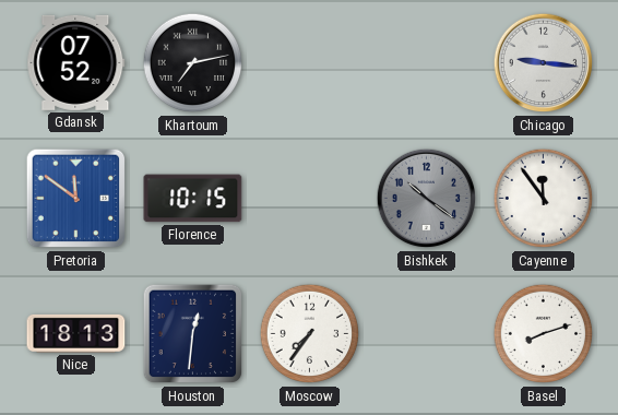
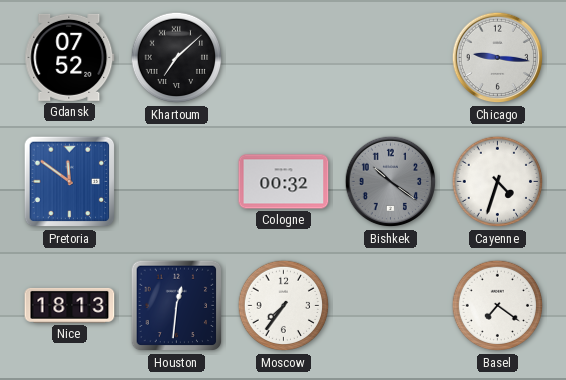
Khartoum: 7:13 -> 7:08
Florence: 10:15 -> none
Cologne: none -> 00:32
Cayenne: 11:54 -> 4:33
Basel: 8:12 -> 7:21
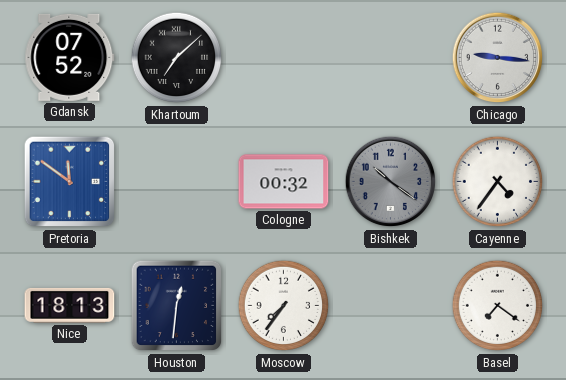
Cayenne: 4:33 -> 4:36
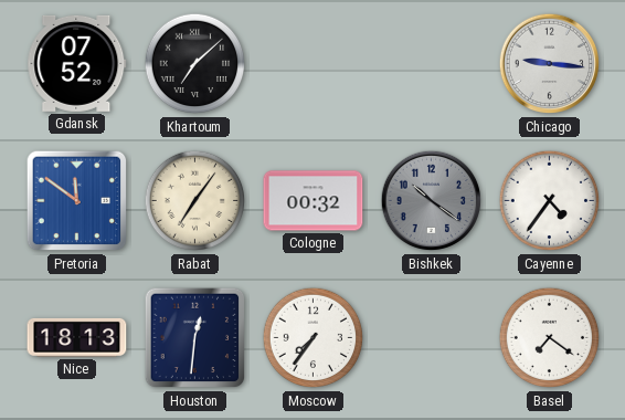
Rabat: none -> 7:06
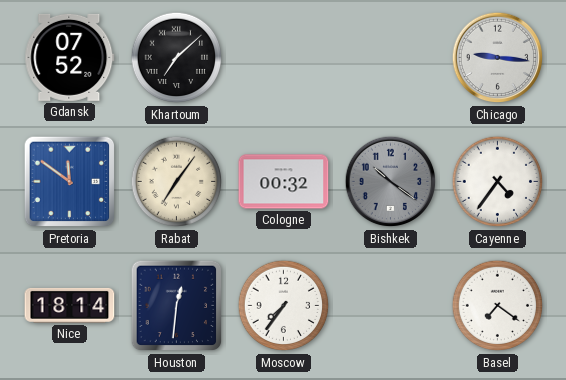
Nice: 18:13 -> 18:14
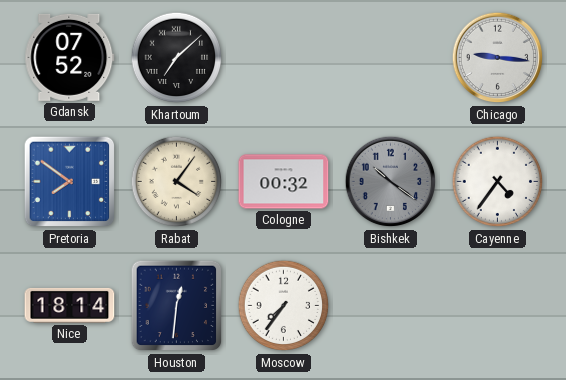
Pretoria: 11:51 -> 7:51
Rabat: 7:06 -> 4:06
Basel: 7:21 -> none
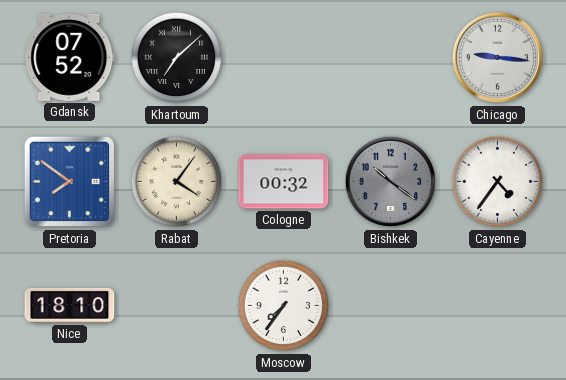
Nice: 18:14 -> 18:10
Houston: 12:31 -> none
